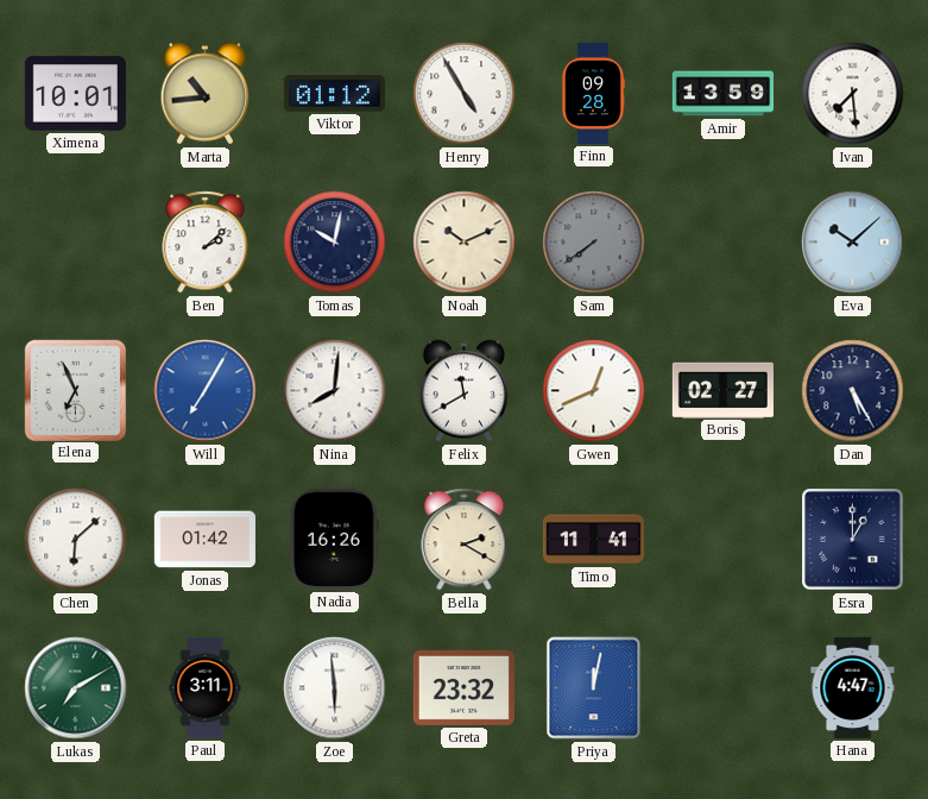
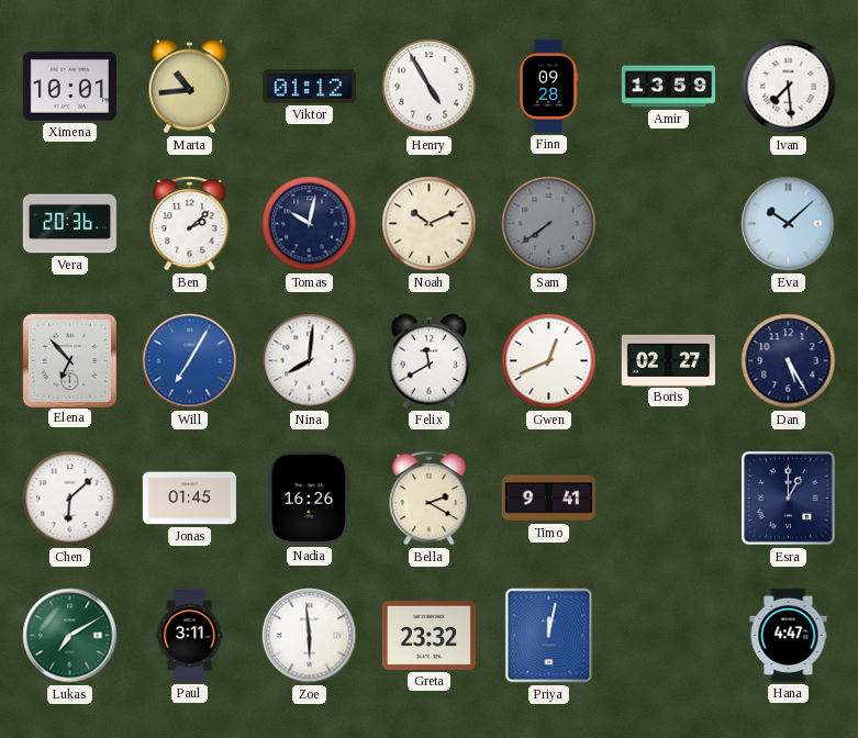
Vera: none -> 20:36
Elena: 6:56 -> 6:53
Jonas: 01:42 -> 01:45
Timo: 11:41 -> 9:41
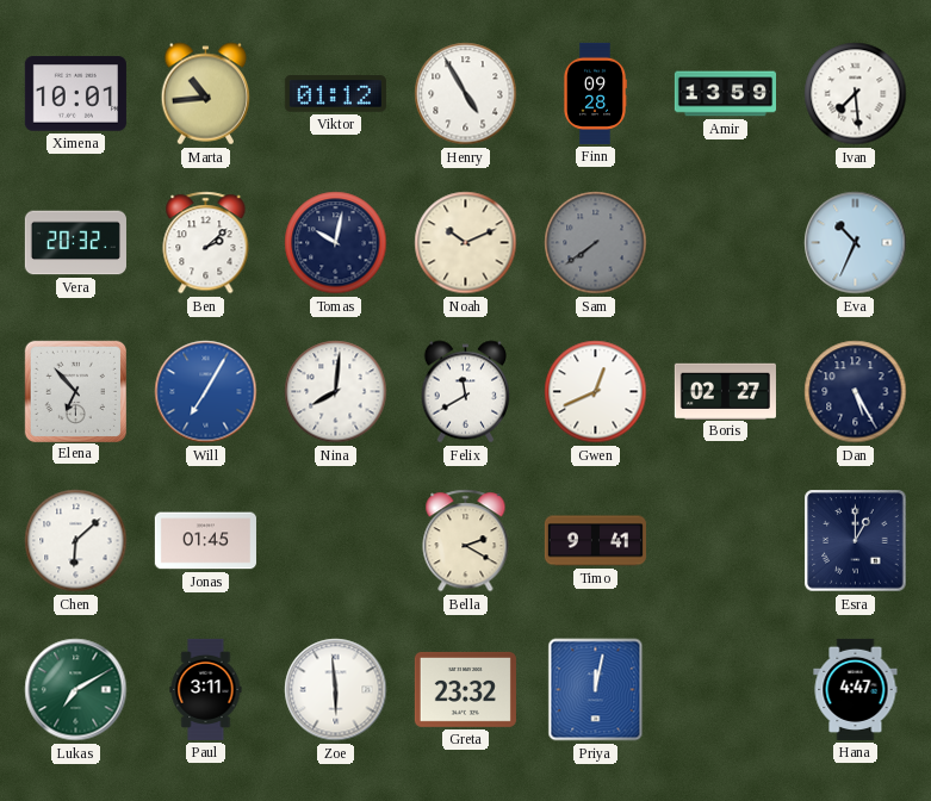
Vera: 20:36 -> 20:32
Eva: 10:08 -> 10:34
Nadia: 16:26 -> none
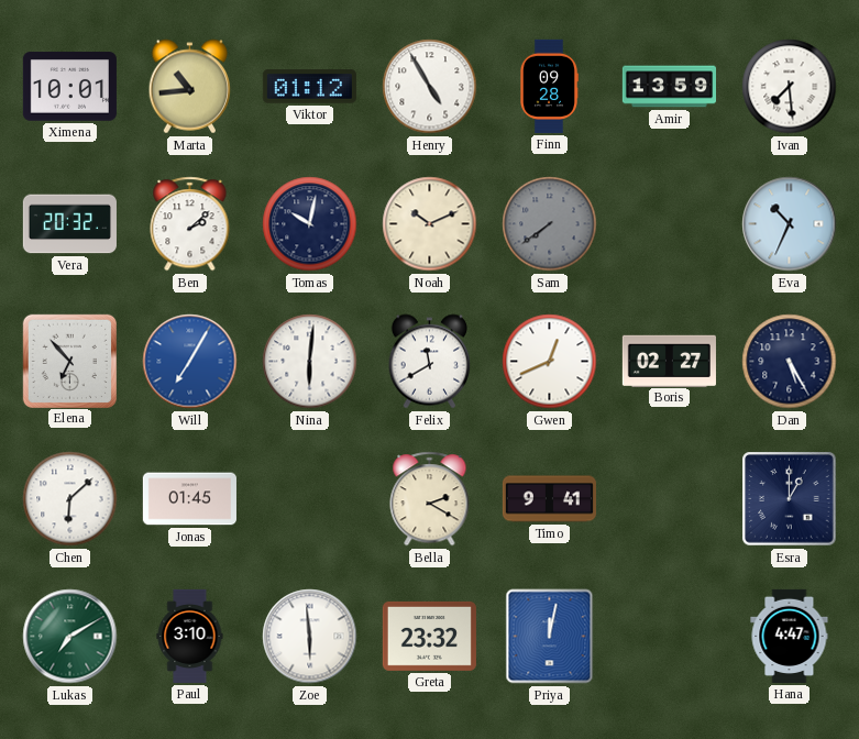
Nina: 8:01 -> 6:01
Paul: 3:11 -> 3:10
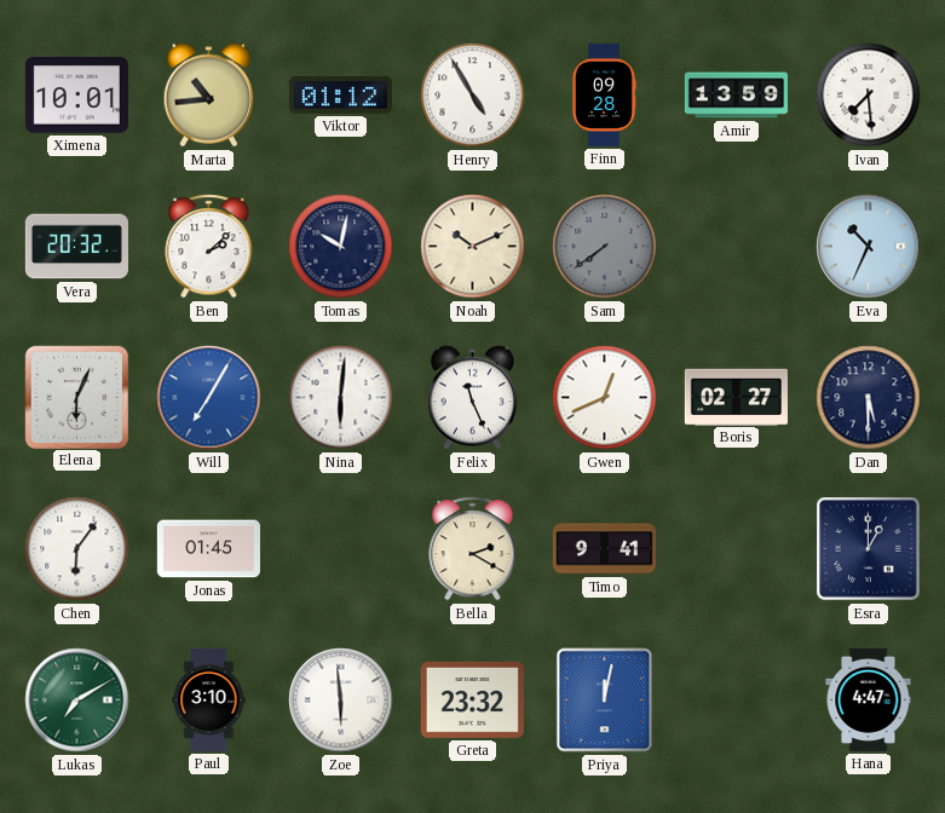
Elena: 6:53 -> 6:04
Felix: 11:40 -> 11:26
Dan: 5:25 -> 5:30
Chen: 6:08 -> 6:06
